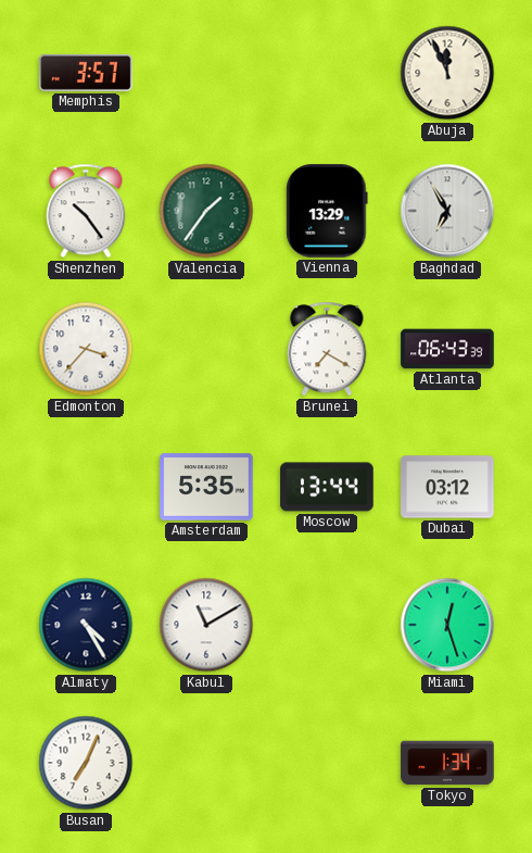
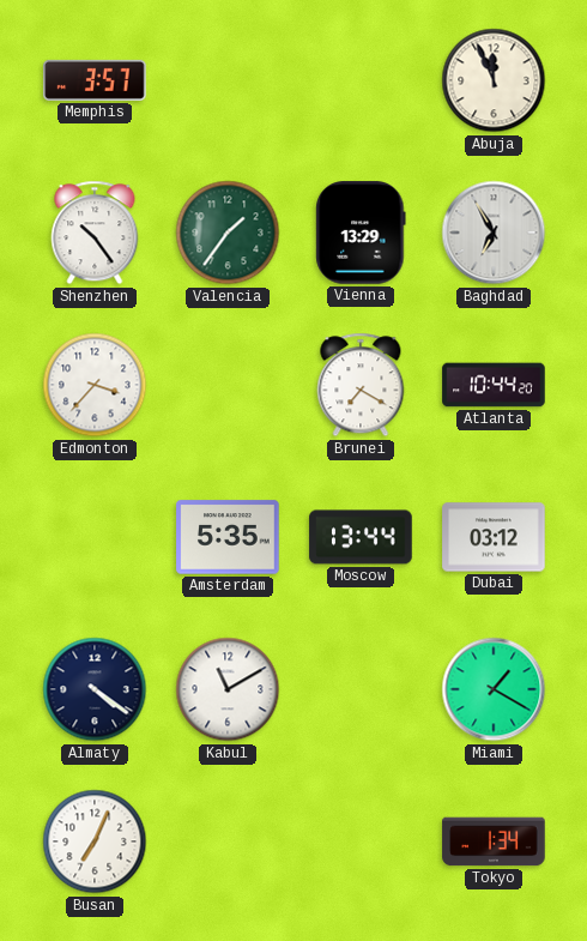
Atlanta: 06:43 -> 10:44
Almaty: 4:25 -> 4:21
Miami: 12:27 -> 1:20
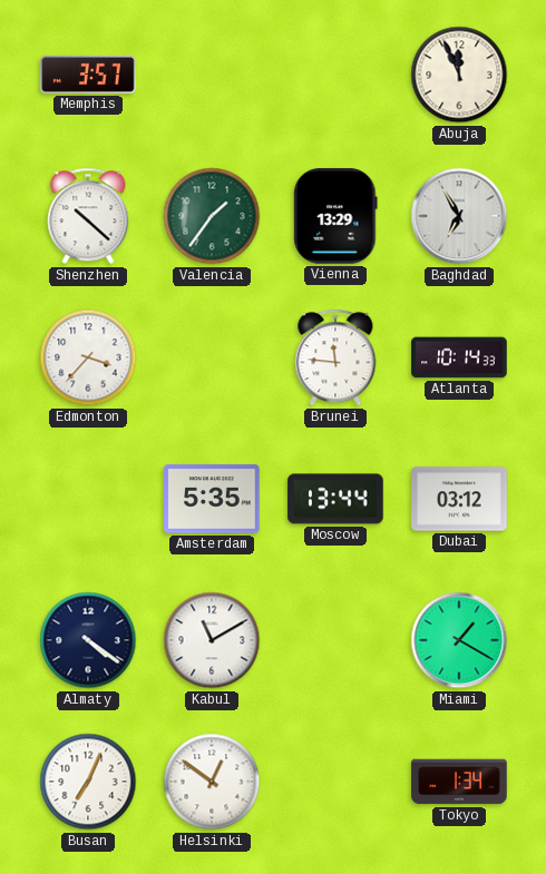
Shenzhen: 10:24 -> 10:22
Brunei: 7:20 -> 11:46
Atlanta: 10:44 -> 10:14
Helsinki: none -> 12:51
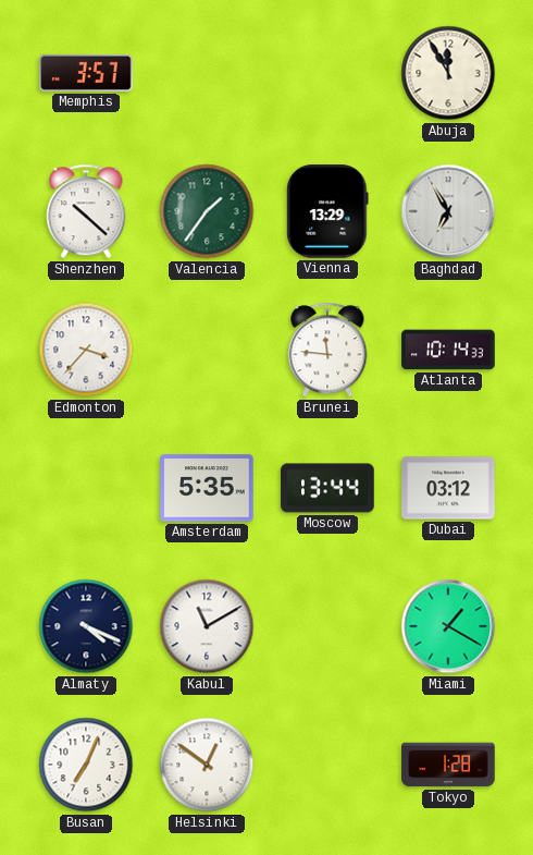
Abuja: 11:56 -> 11:55
Almaty: 4:21 -> 4:19
Tokyo: 1:34 -> 1:28
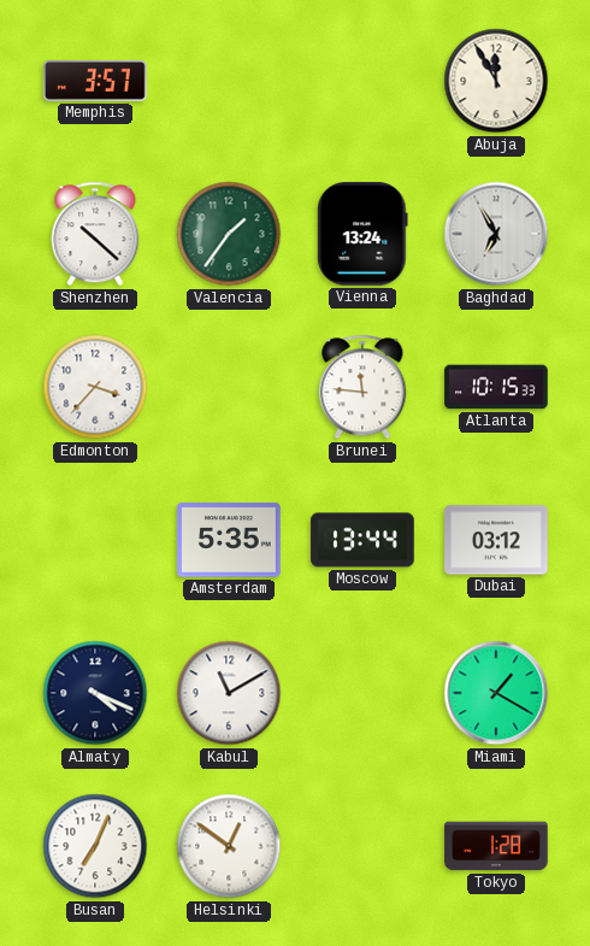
Vienna: 13:29 -> 13:24
Atlanta: 10:14 -> 10:15
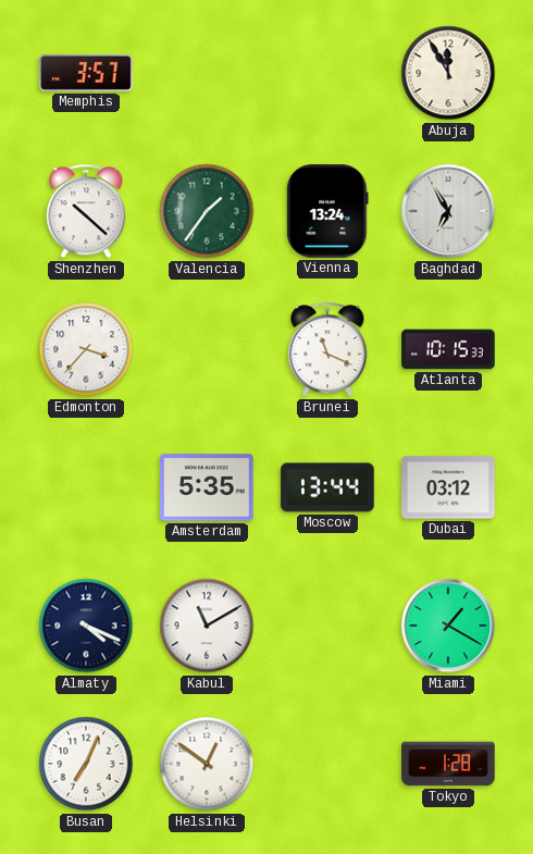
Brunei: 11:46 -> 11:19
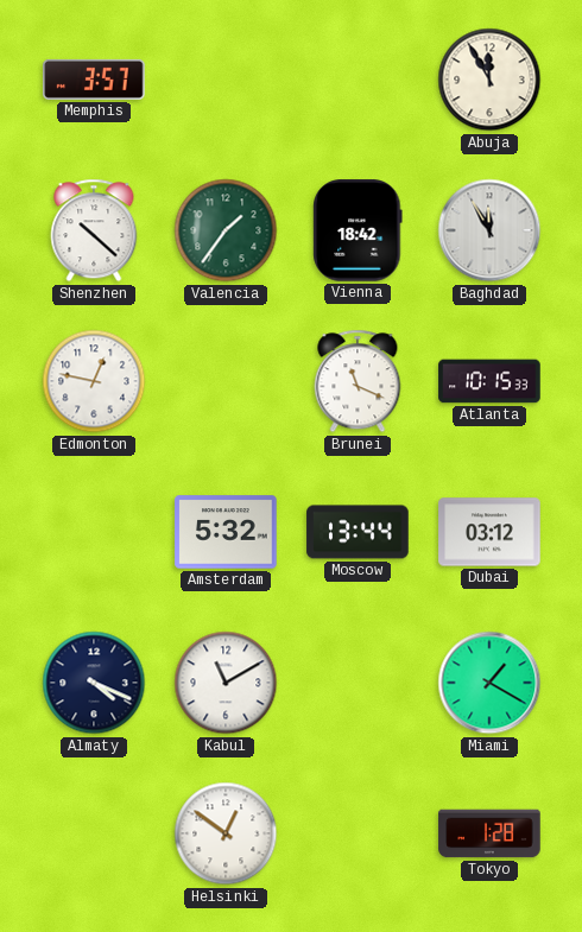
Vienna: 13:24 -> 18:42
Baghdad: 6:55 -> 11:55
Edmonton: 3:37 -> 12:47
Amsterdam: 5:35 -> 5:32
Busan: 7:04 -> none
